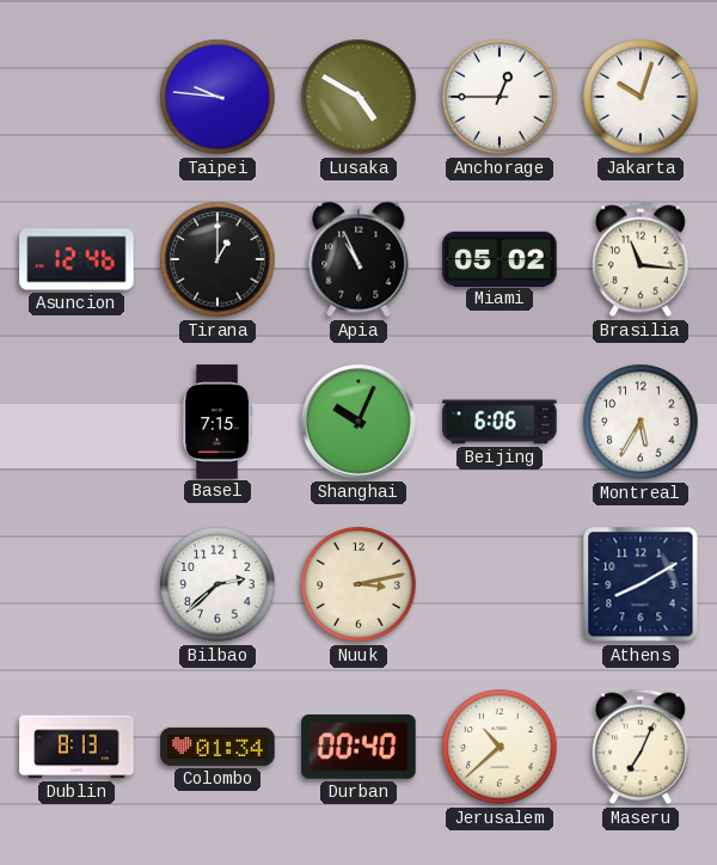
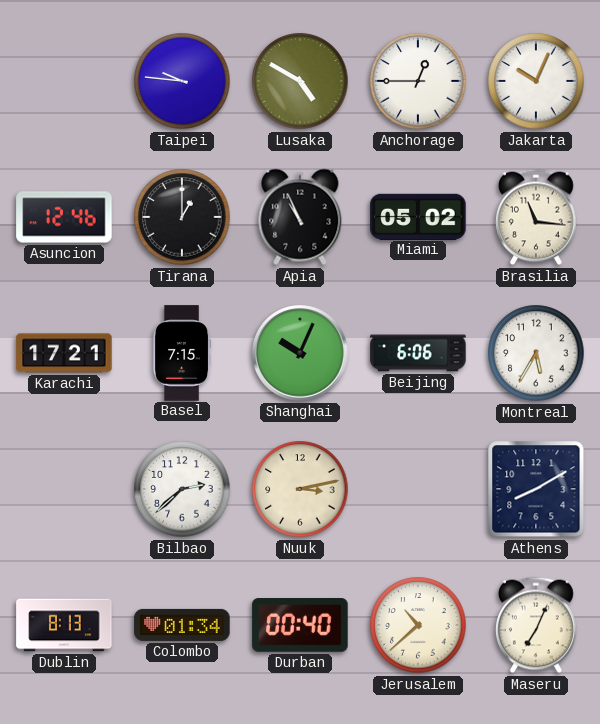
Jakarta: 10:03 -> 10:04
Karachi: none -> 17:21
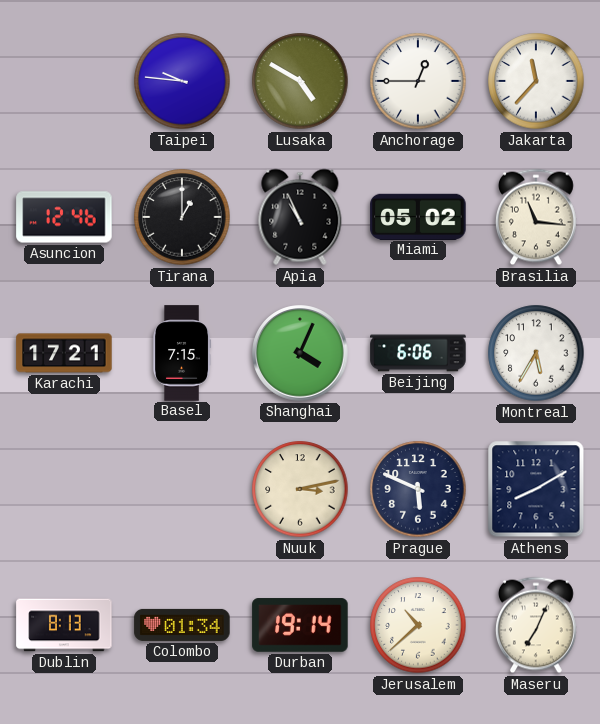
Jakarta: 10:04 -> 11:37
Shanghai: 10:04 -> 4:04
Bilbao: 2:38 -> none
Prague: none -> 5:49
Durban: 00:40 -> 19:14
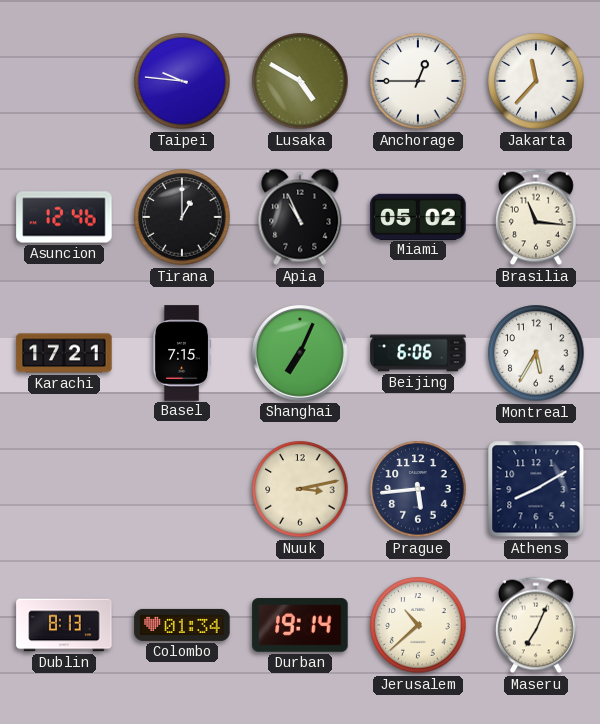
Shanghai: 4:04 -> 7:04
Prague: 5:49 -> 5:44
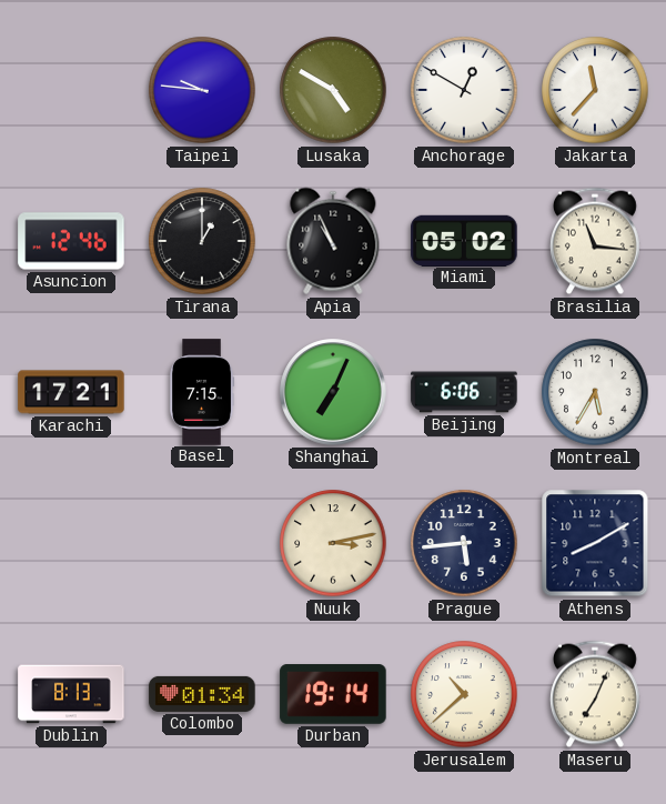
Anchorage: 12:45 -> 12:50
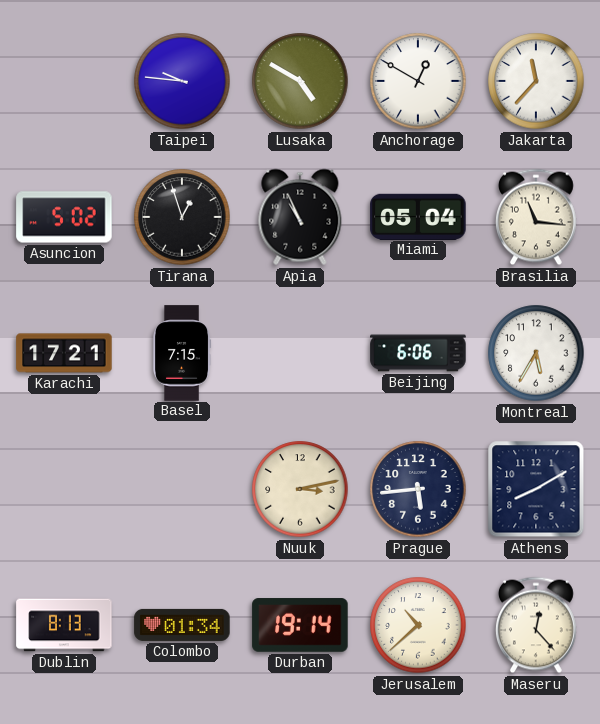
Asuncion: 12:46 -> 5:02
Tirana: 1:00 -> 12:57
Miami: 05:02 -> 05:04
Shanghai: 7:04 -> none
Maseru: 7:04 -> 12:23
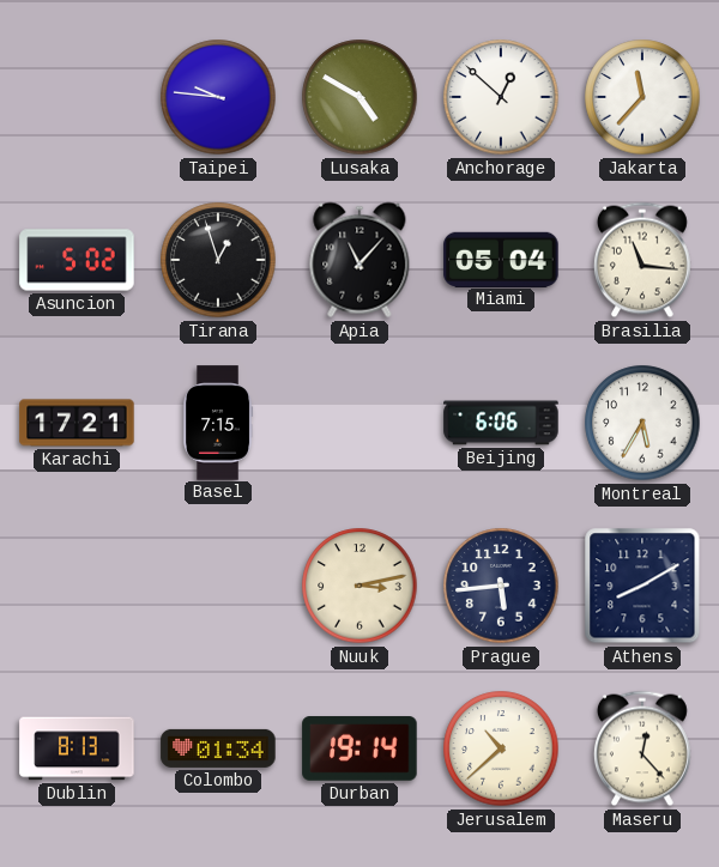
Anchorage: 12:50 -> 12:52
Apia: 10:56 -> 11:07
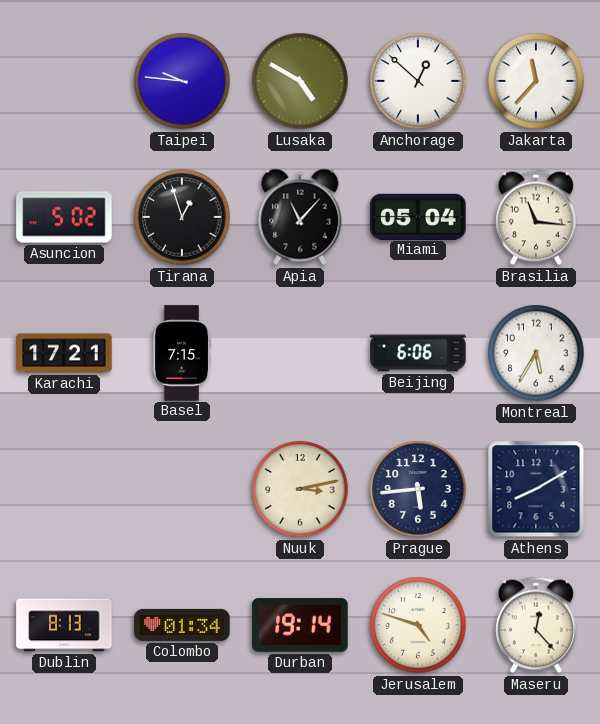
Jerusalem: 10:38 -> 4:48
